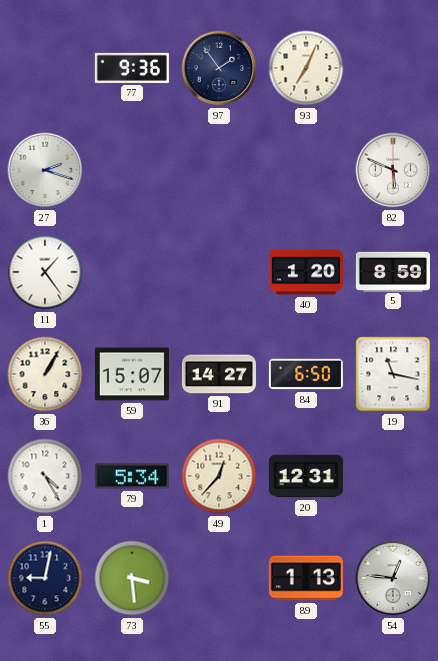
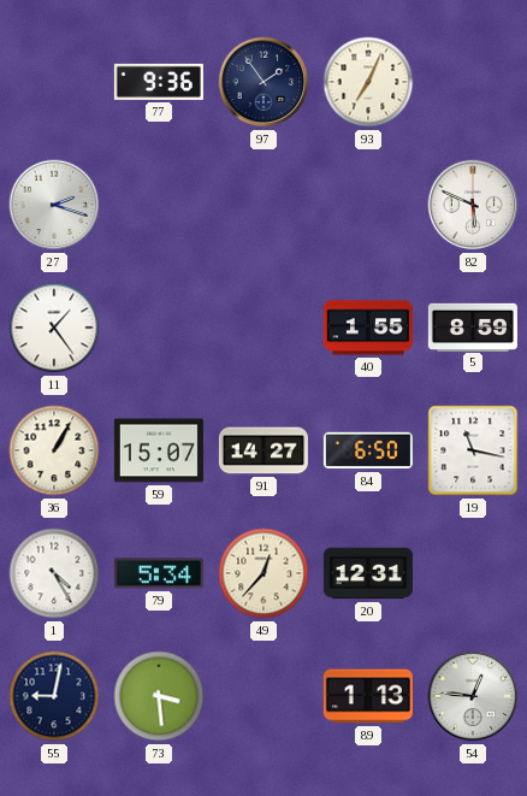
40: 1:20 -> 1:55
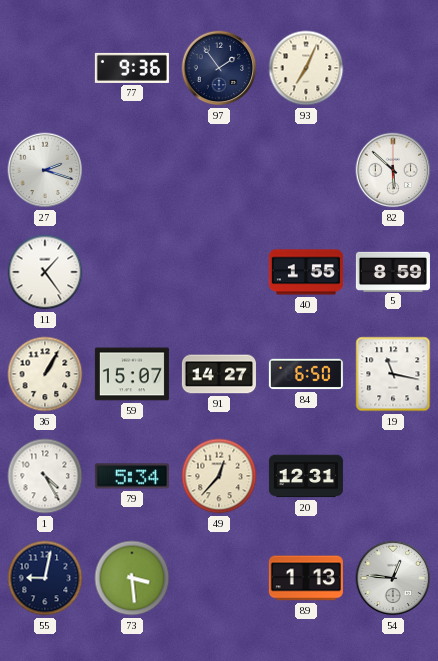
82: 5:49 -> 5:52
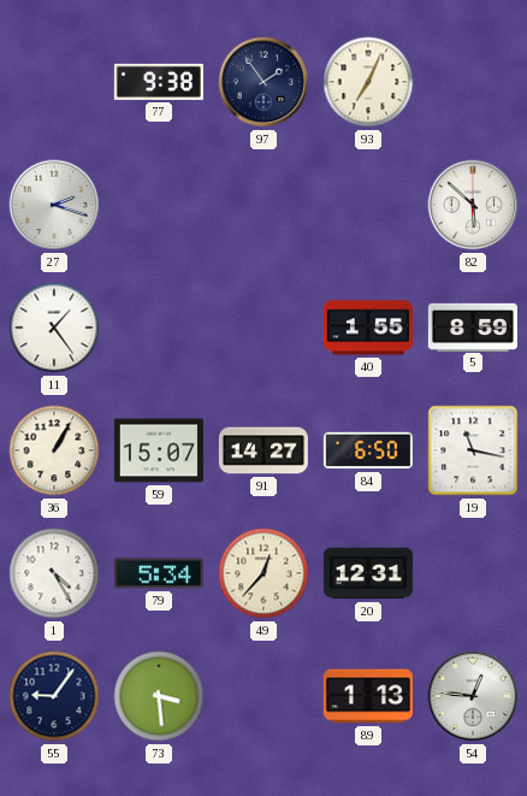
77: 9:36 -> 9:38
55: 9:02 -> 9:06
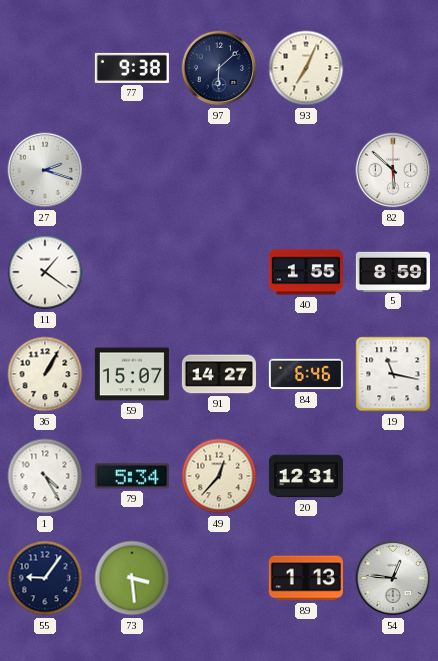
97: 1:54 -> 6:08
11: 1:24 -> 1:21
84: 6:50 -> 6:46
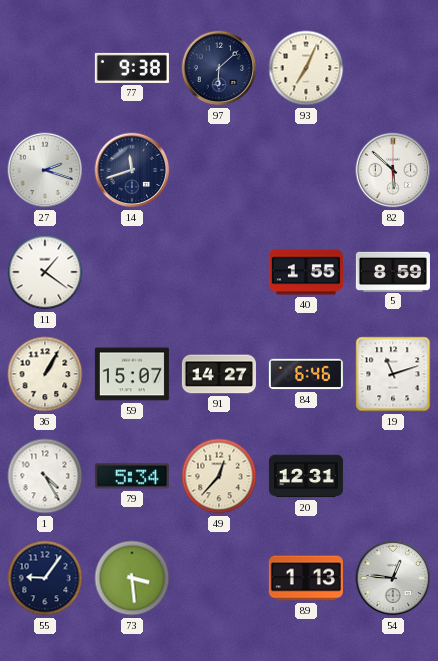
14: none -> 11:42
19: 11:17 -> 11:12
